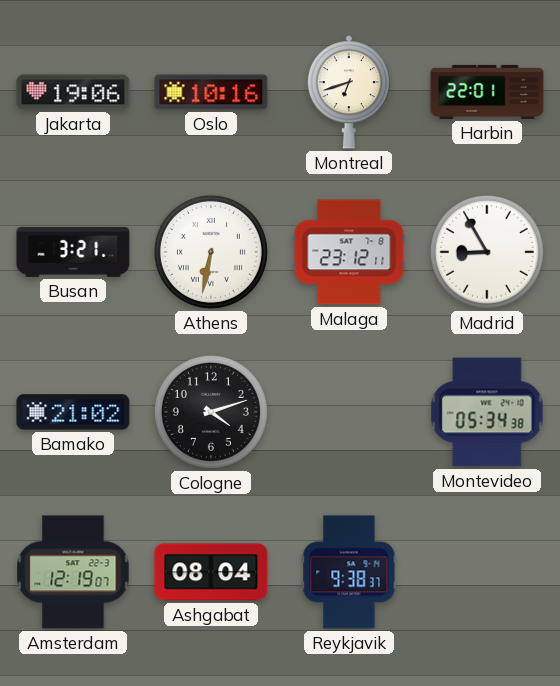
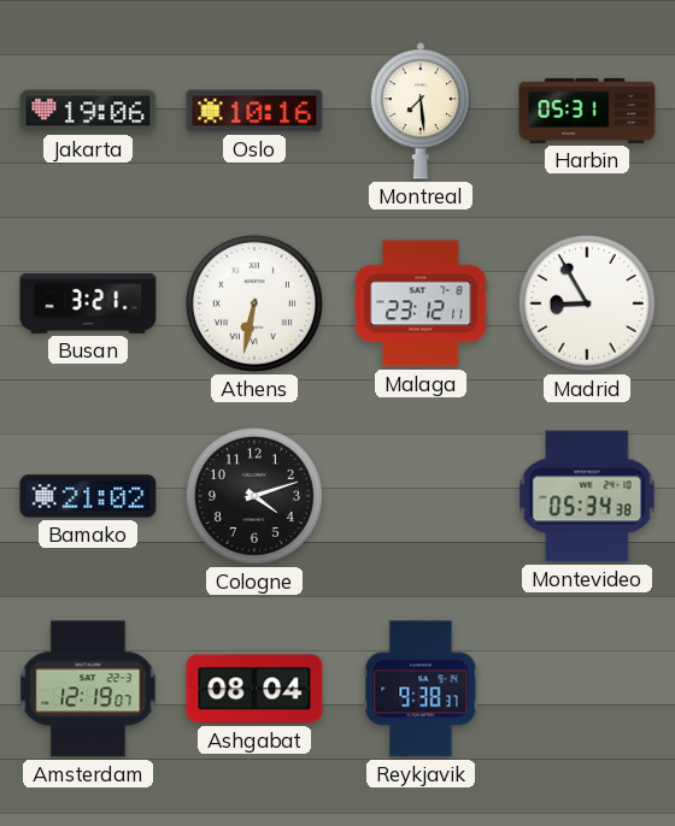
Montreal: 6:42 -> 7:29
Harbin: 22:01 -> 05:31
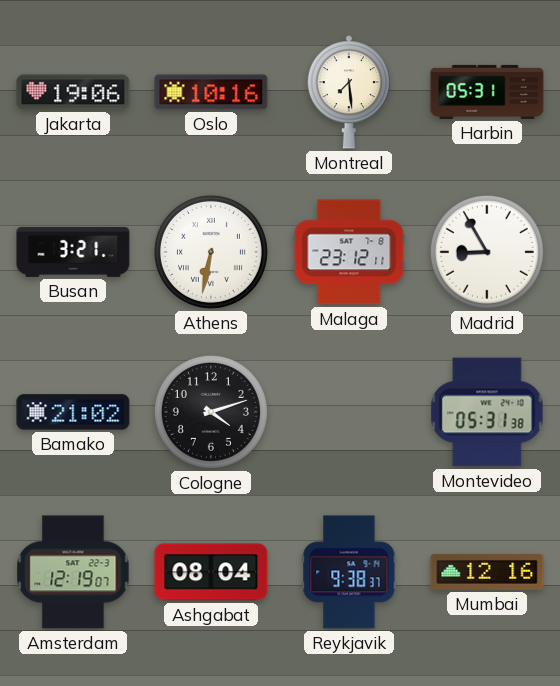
Montevideo: 05:34 -> 05:31
Mumbai: none -> 12:16
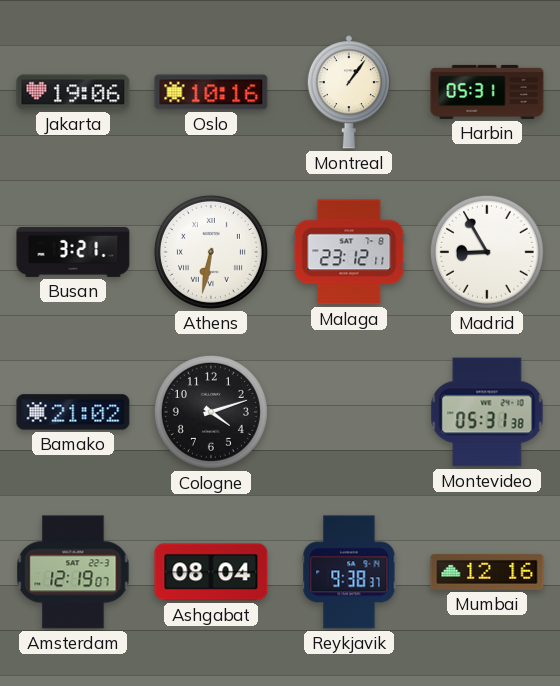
Montreal: 7:29 -> 1:06
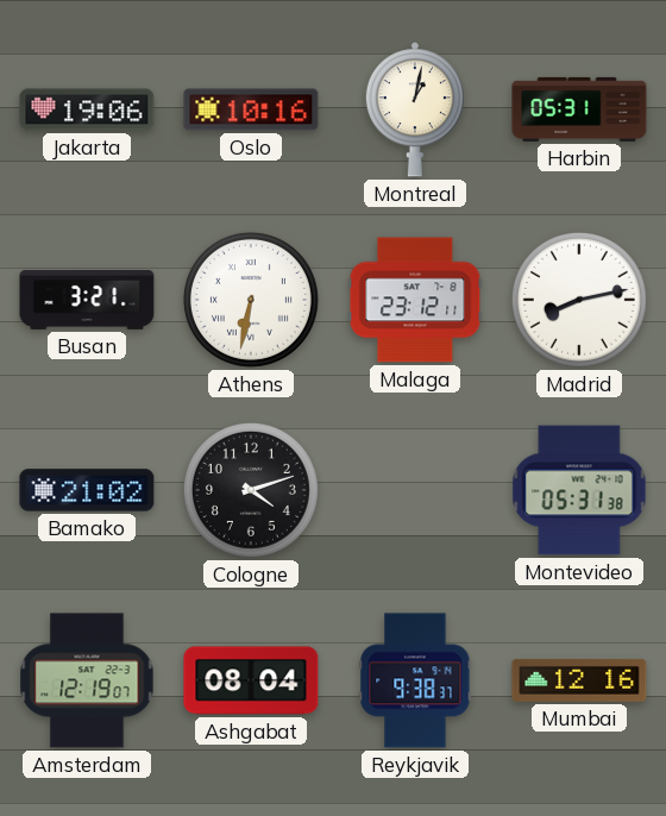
Montreal: 1:06 -> 1:02
Madrid: 8:55 -> 8:13
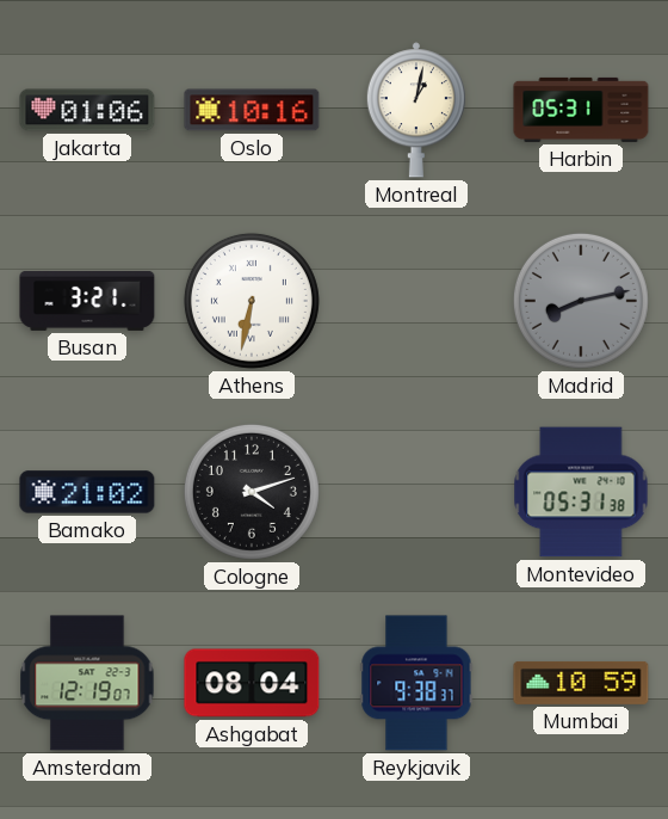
Jakarta: 19:06 -> 01:06
Malaga: 23:12 -> none
Madrid dial: white -> grey
Mumbai: 12:16 -> 10:59
